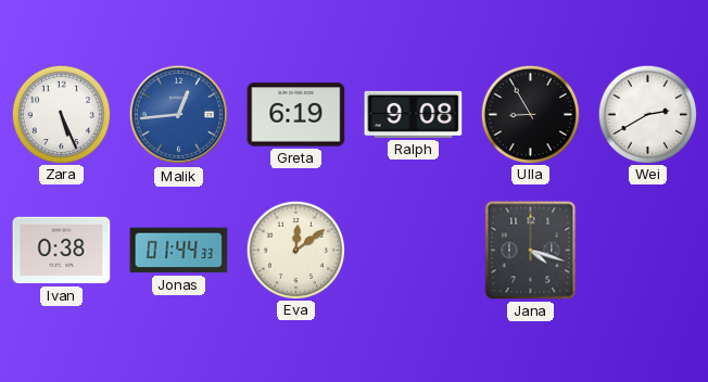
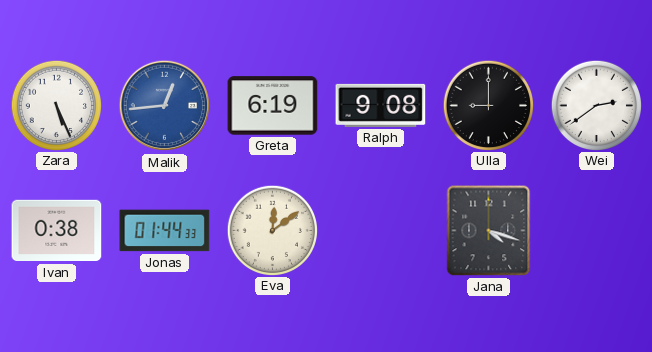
Ulla: 8:55 -> 9:00
Wei: 2:40 -> 2:39
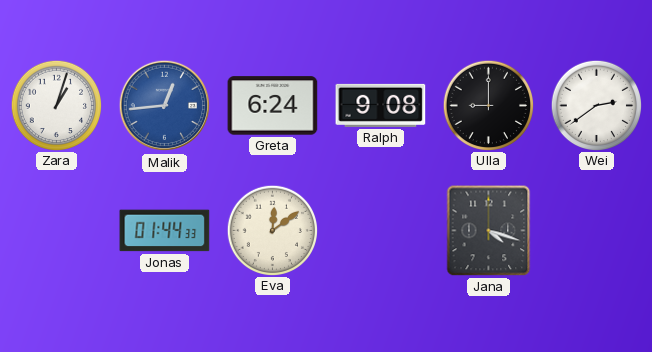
Zara: 5:26 -> 1:03
Greta: 6:19 -> 6:24
Ivan: 0:38 -> none
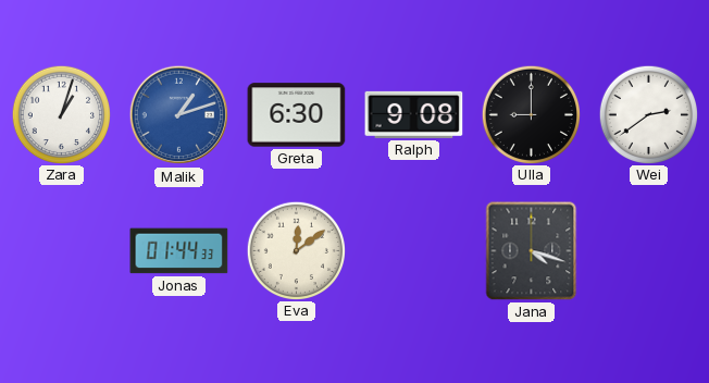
Malik: 12:44 -> 1:12
Greta: 6:24 -> 6:30
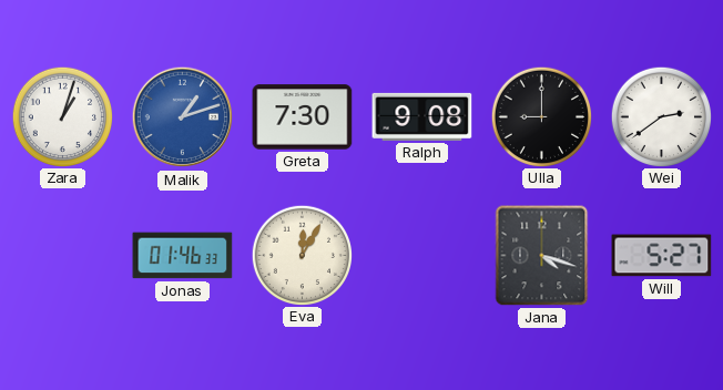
Greta: 6:30 -> 7:30
Jonas: 01:44 -> 01:46
Eva: 12:09 -> 12:05
Will: none -> 5:27
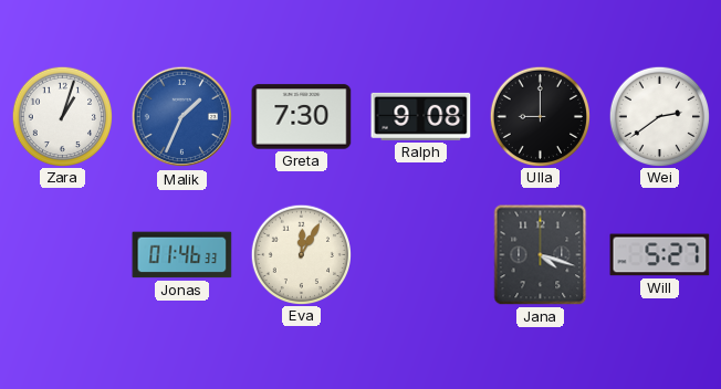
Malik: 1:12 -> 1:34
